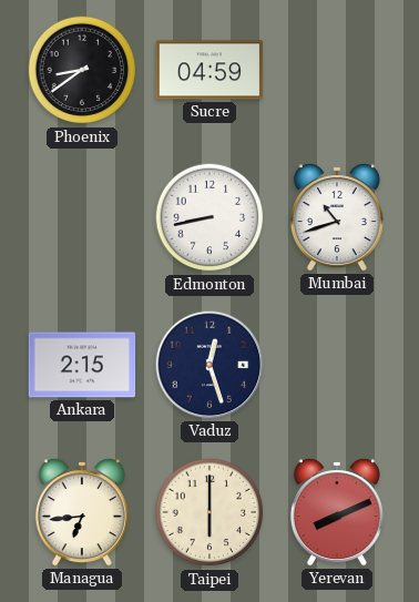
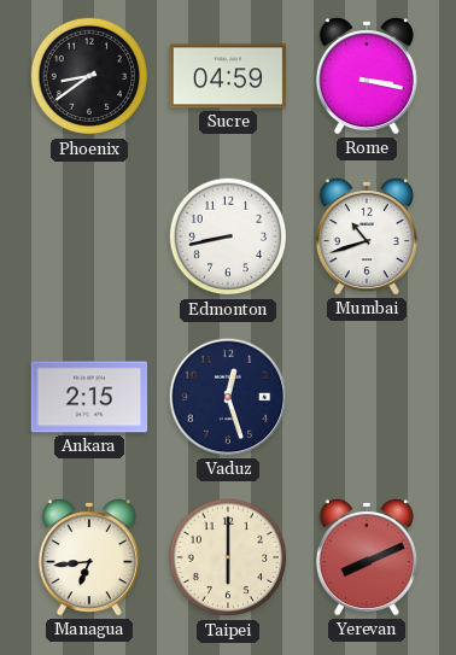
Rome: none -> 3:17
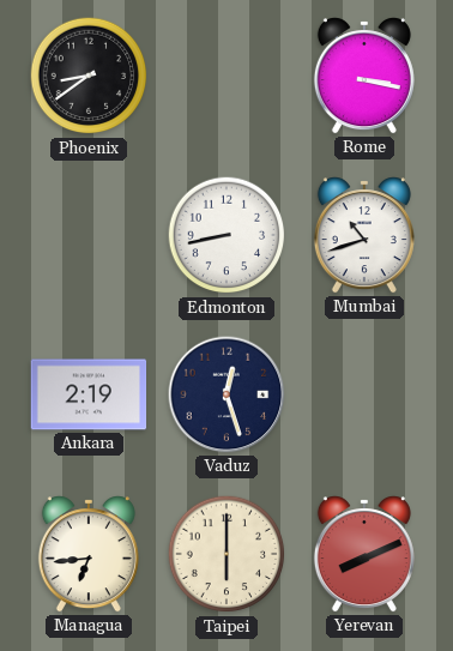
Sucre: 04:59 -> none
Ankara: 2:15 -> 2:19
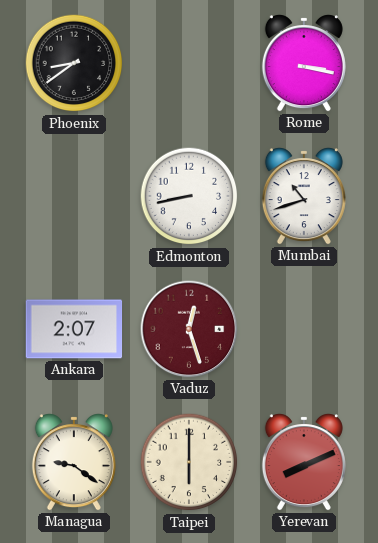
Ankara: 2:19 -> 2:07
Vaduz dial: navy -> burgundy
Managua: 6:44 -> 9:21
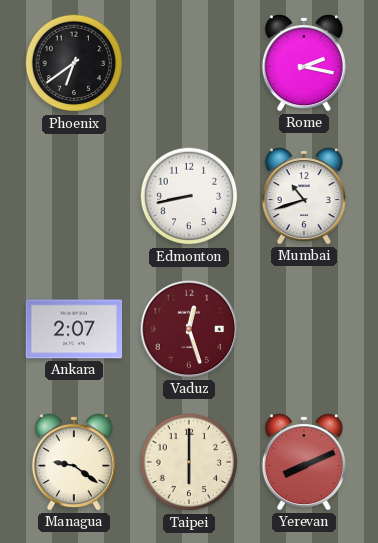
Phoenix: 8:39 -> 6:39
Rome: 3:17 -> 2:17
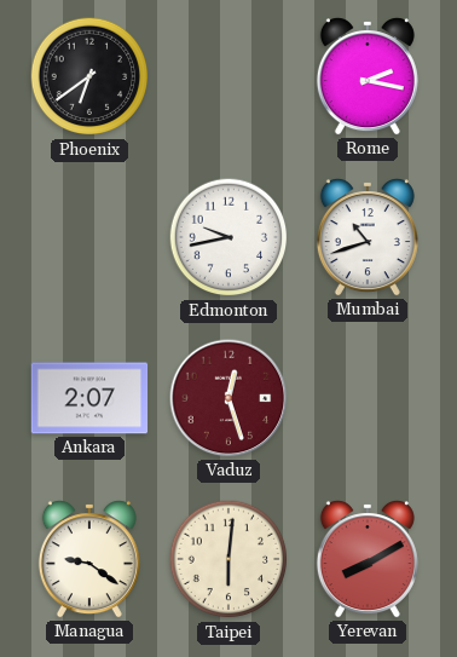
Edmonton: 8:43 -> 9:43
Taipei: 6:00 -> 6:01
Yerevan: 8:11 -> 8:10
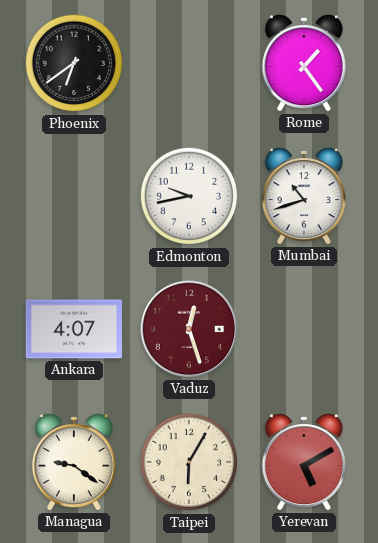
Rome: 2:17 -> 1:24
Ankara: 2:07 -> 4:07
Taipei: 6:01 -> 6:05
Yerevan: 8:10 -> 5:10
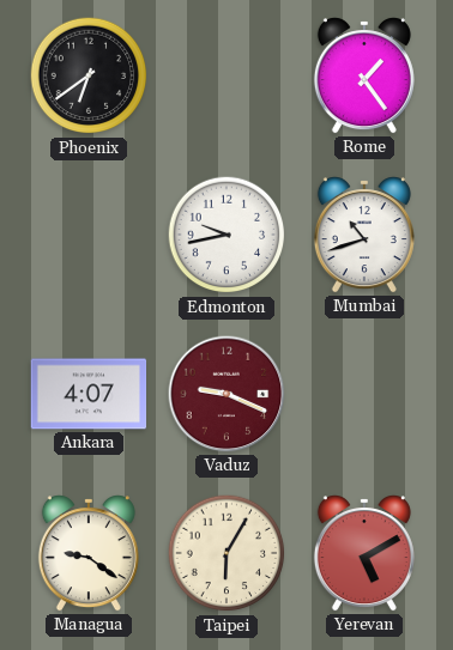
Vaduz: 12:27 -> 9:19
